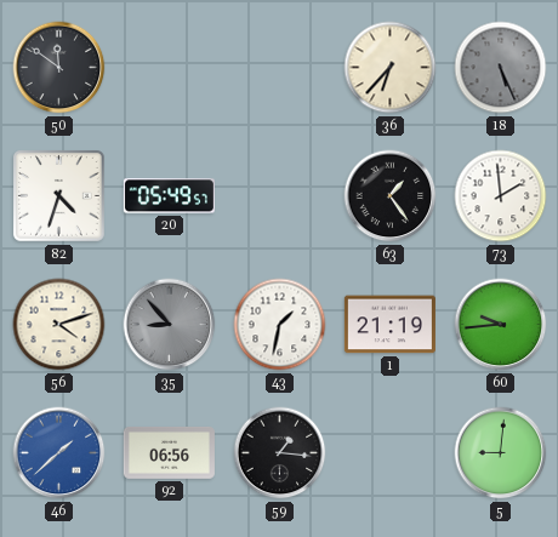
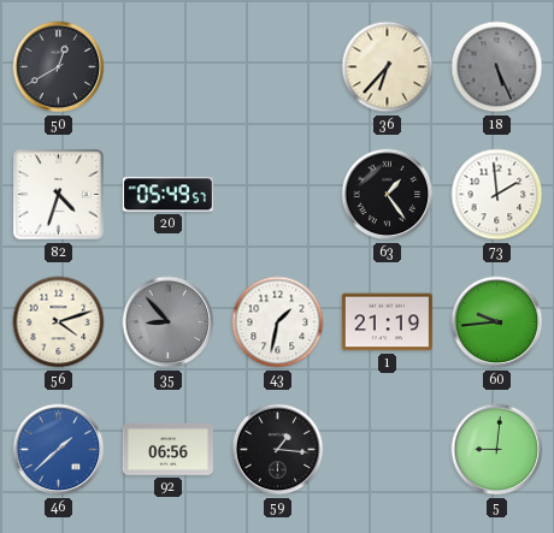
50: 11:51 -> 12:40
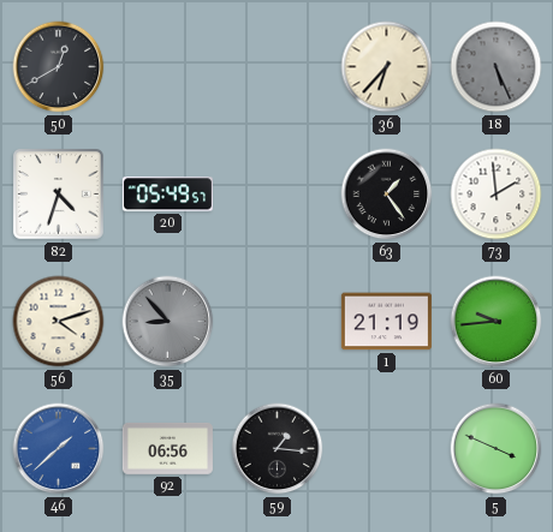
43: 1:32 -> none
5: 9:01 -> 3:49
